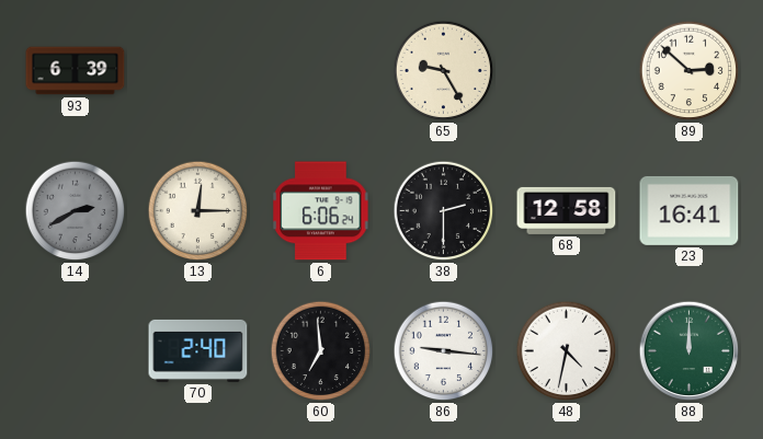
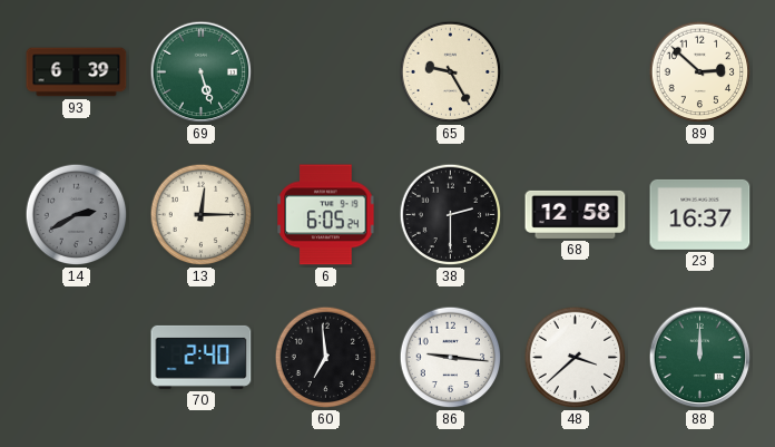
69: none -> 5:27
6: 6:06 -> 6:05
23: 16:41 -> 16:37
48: 4:32 -> 3:38
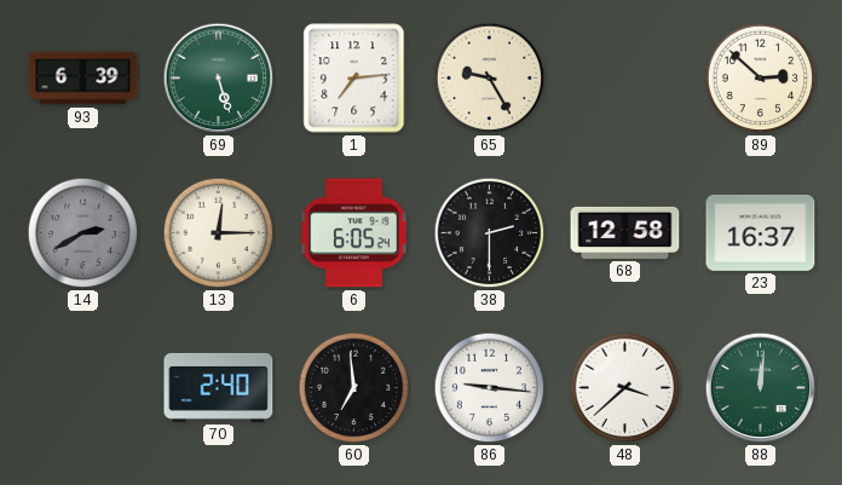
1: none -> 7:14
88: 12:00 -> 12:01
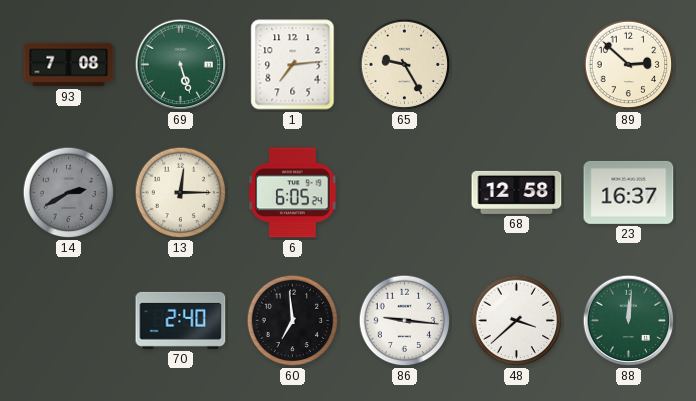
93: 6:39 -> 7:08
38: 2:30 -> none
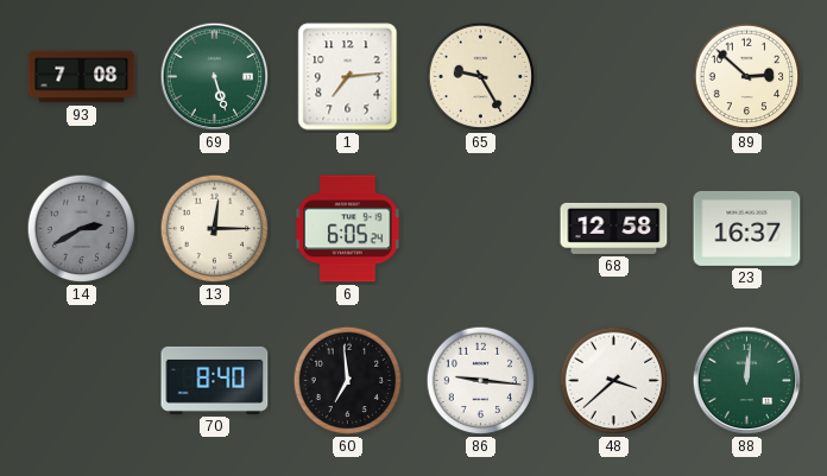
70: 2:40 -> 8:40
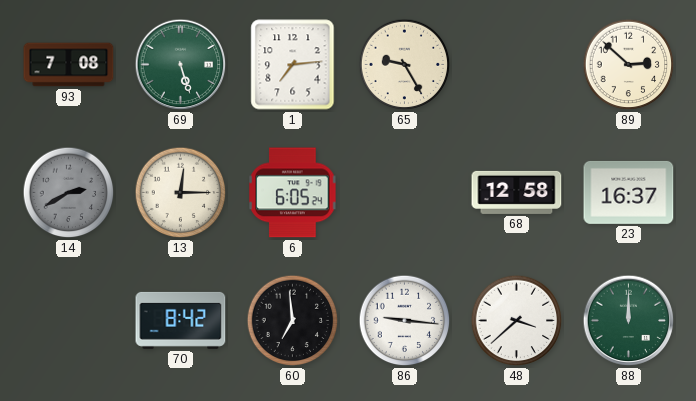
70: 8:40 -> 8:42
88: 12:01 -> 12:00
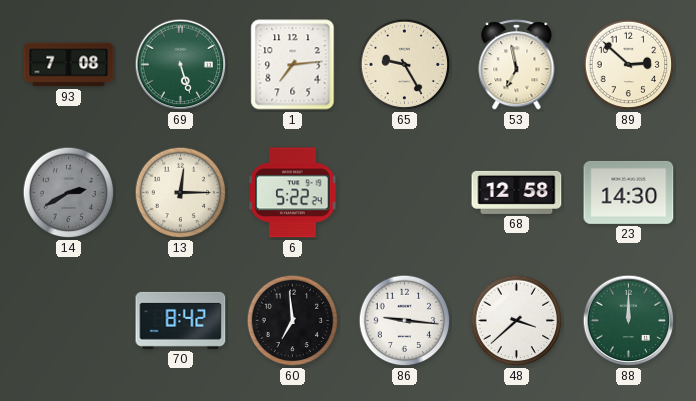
53: none -> 6:58
6: 6:05 -> 5:22
23: 16:37 -> 14:30
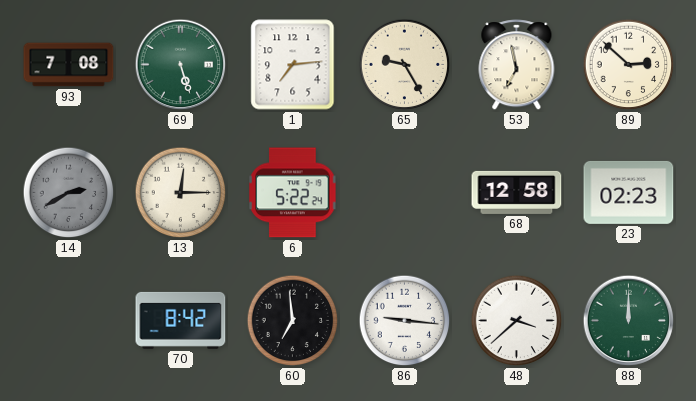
23: 14:30 -> 02:23
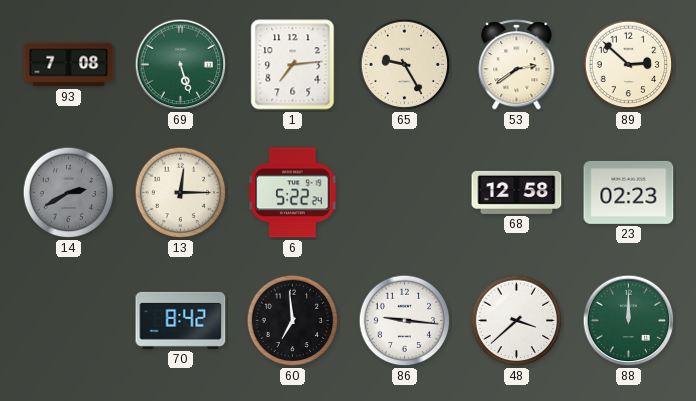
53: 6:58 -> 2:39
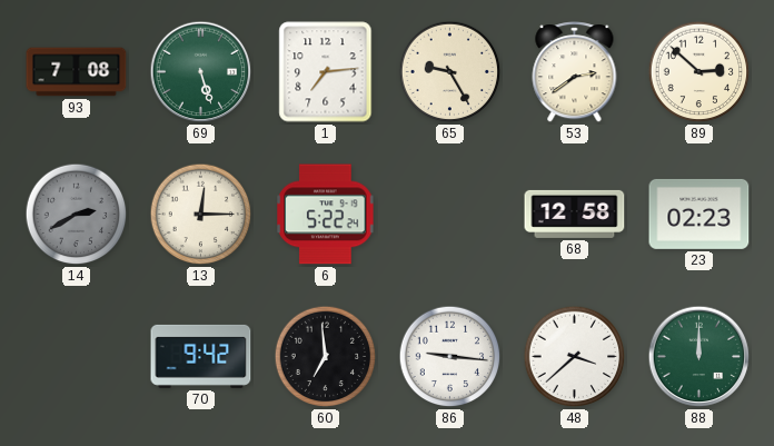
70: 8:42 -> 9:42
